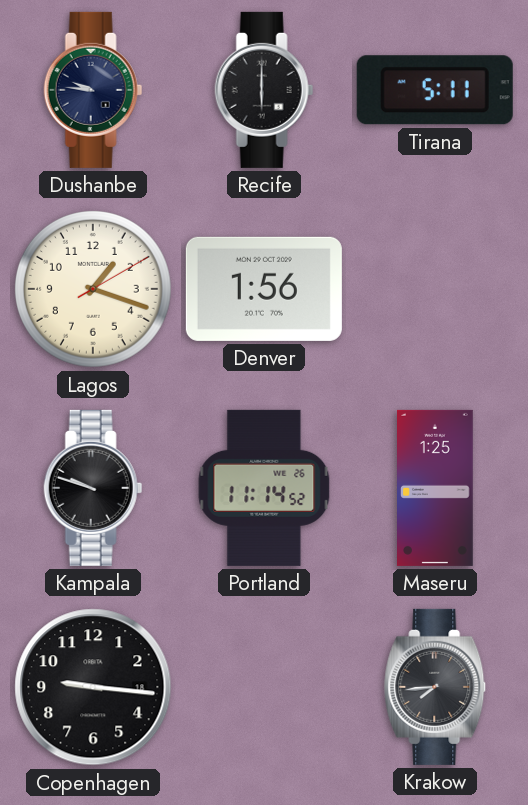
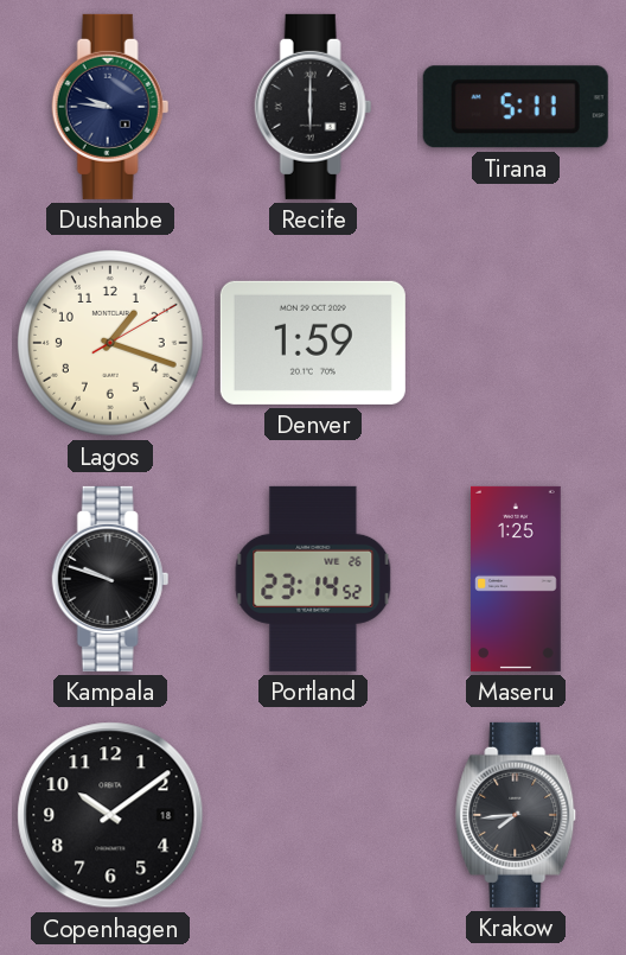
Denver: 1:56 -> 1:59
Portland: 11:14 -> 23:14
Copenhagen: 9:16 -> 10:09
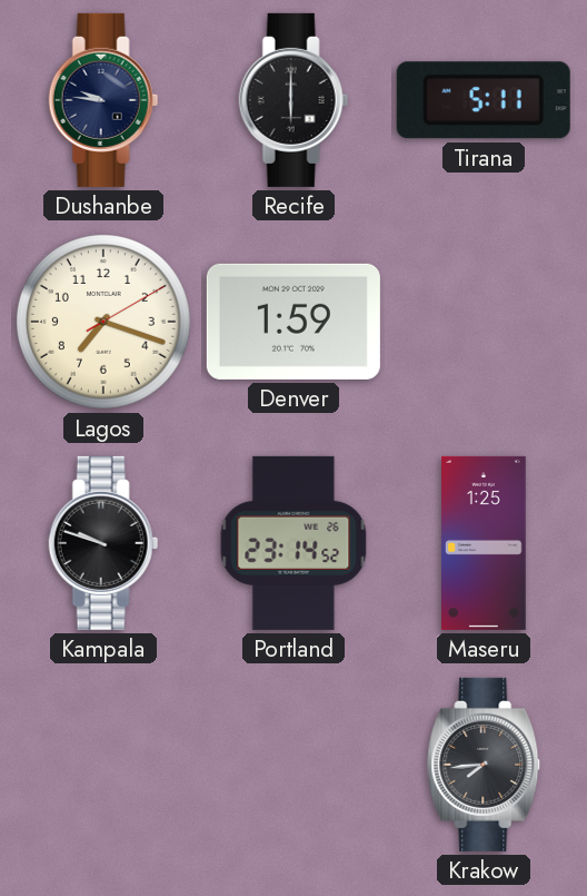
Lagos: 1:18 -> 7:18
Copenhagen: 10:09 -> none
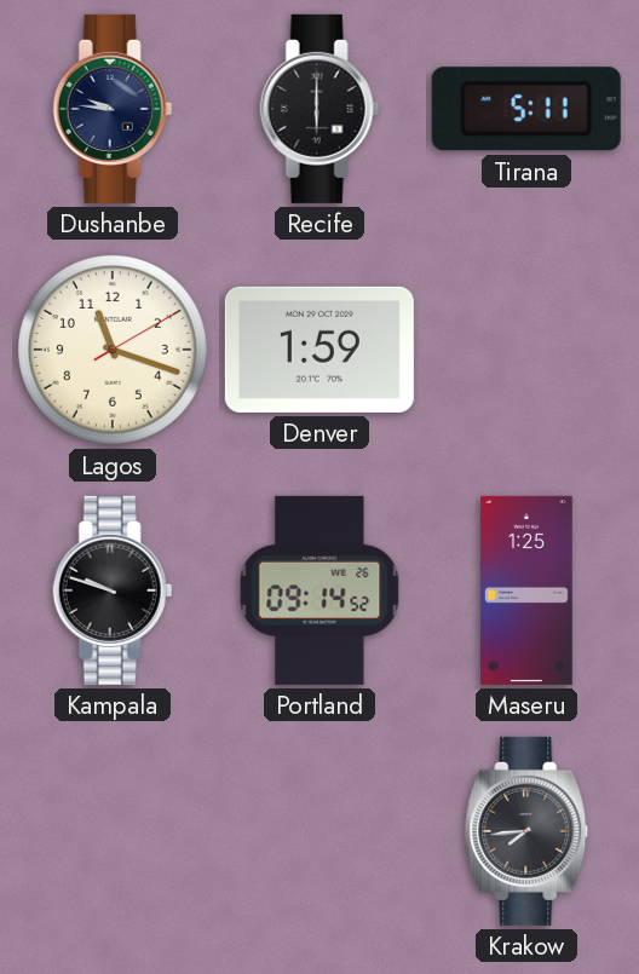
Lagos: 7:18 -> 11:18
Portland: 23:14 -> 09:14
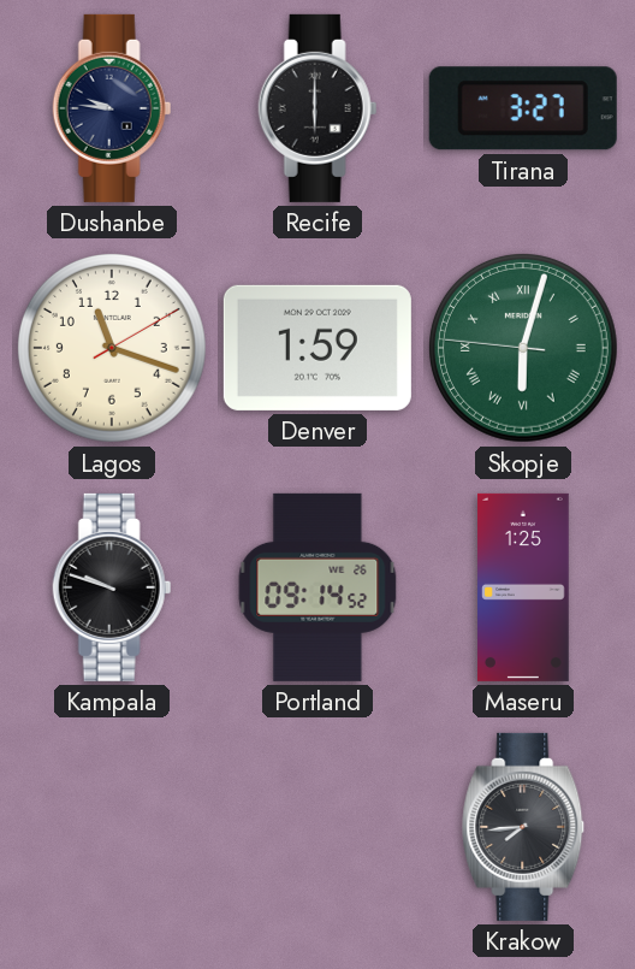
Tirana: 5:11 -> 3:27
Skopje: none -> 6:02
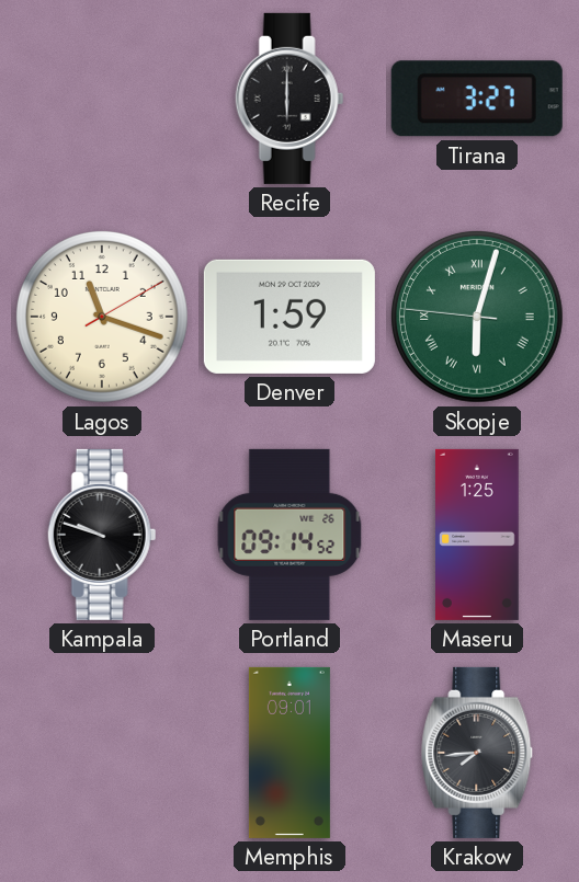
Dushanbe: 9:46 -> none
Memphis: none -> 09:01
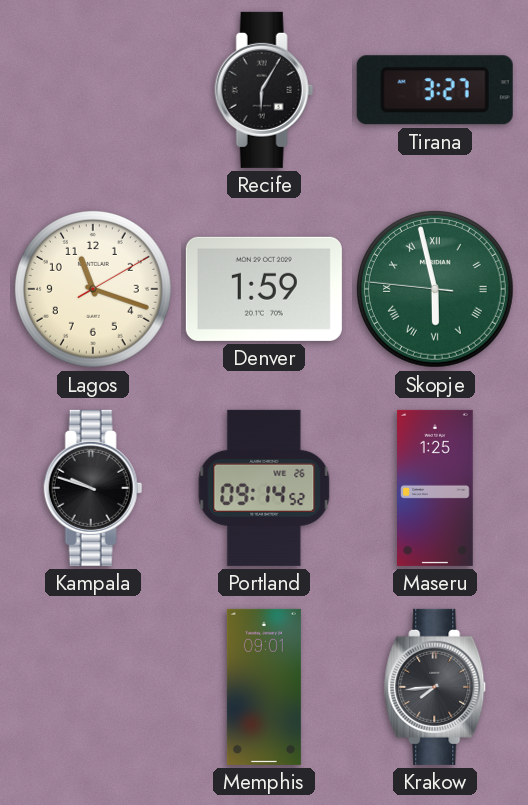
Recife: 6:00 -> 6:05
Skopje: 6:02 -> 5:57
